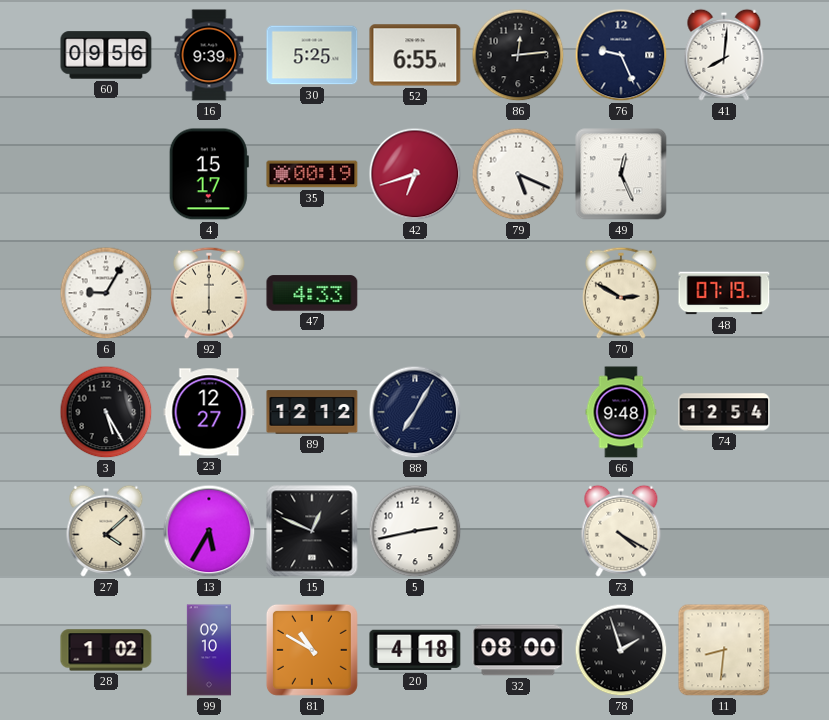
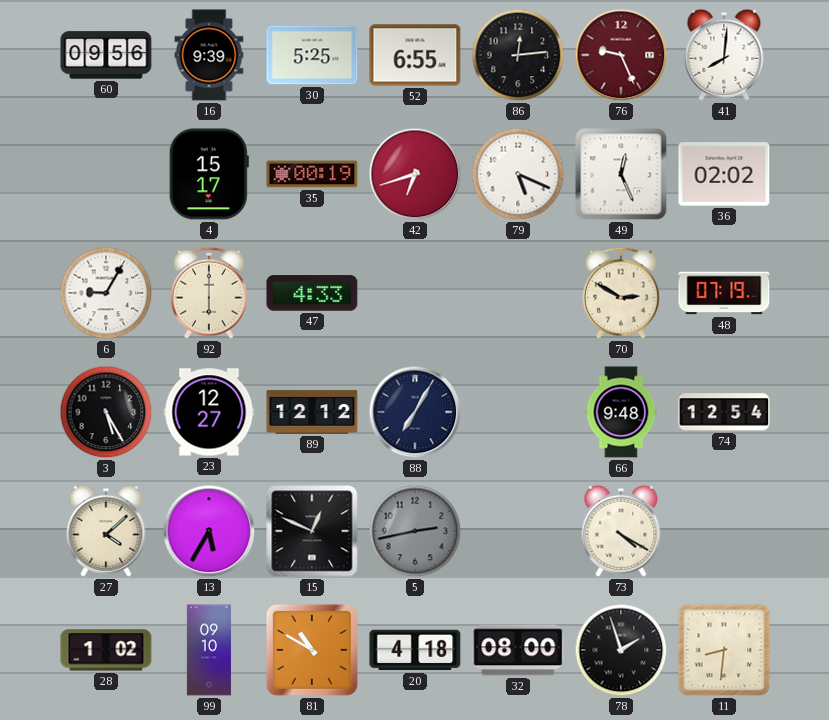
76 dial: navy -> burgundy
36: none -> 02:02
5 dial: white -> grey
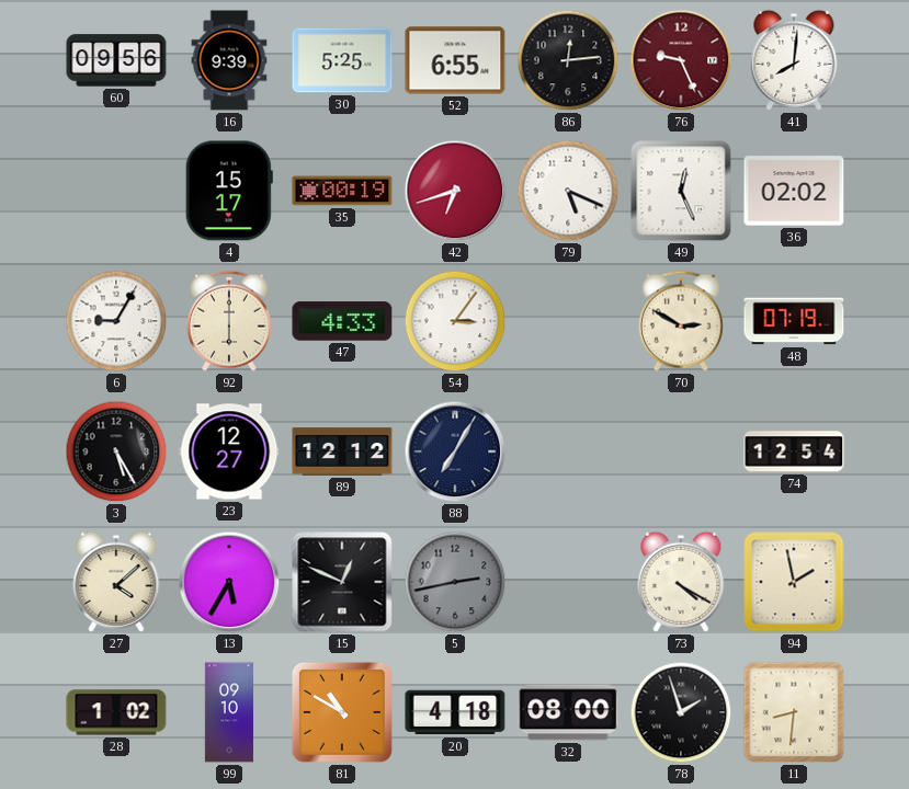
54: none -> 3:06
66: 9:48 -> none
94: none -> 1:58
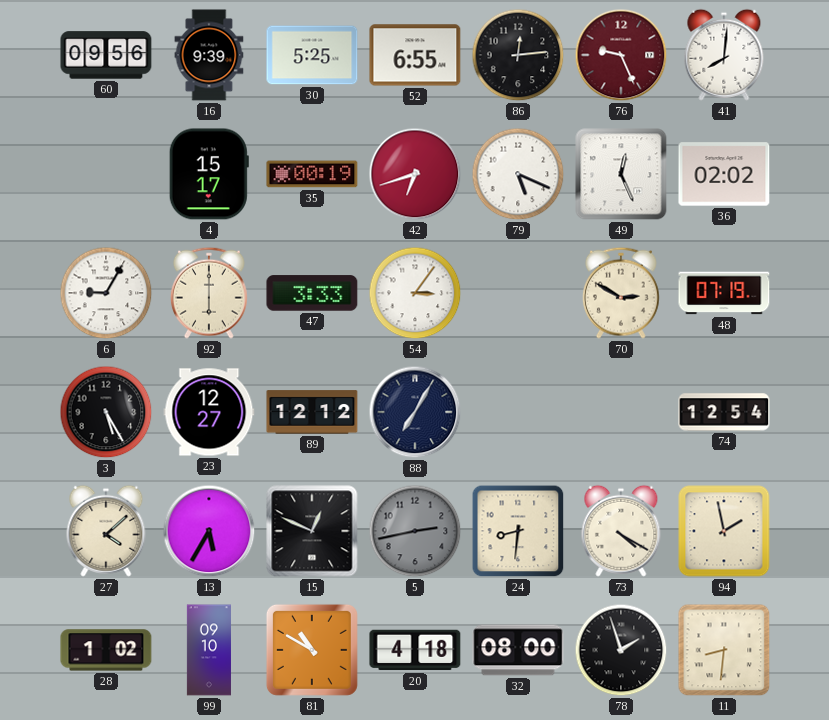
47: 4:33 -> 3:33
24: none -> 8:31
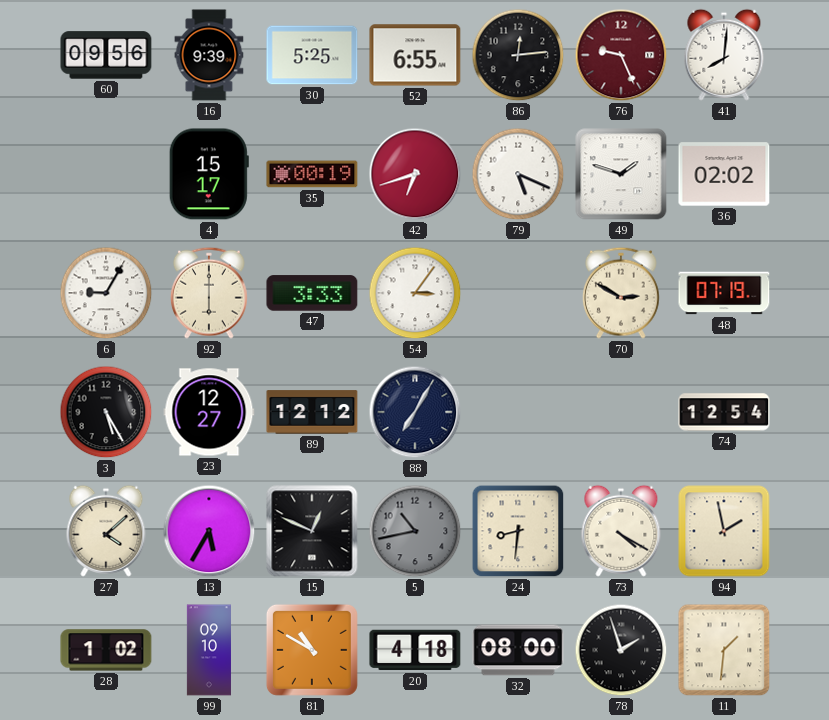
49: 12:26 -> 1:48
5: 2:43 -> 10:43
11: 8:31 -> 1:31
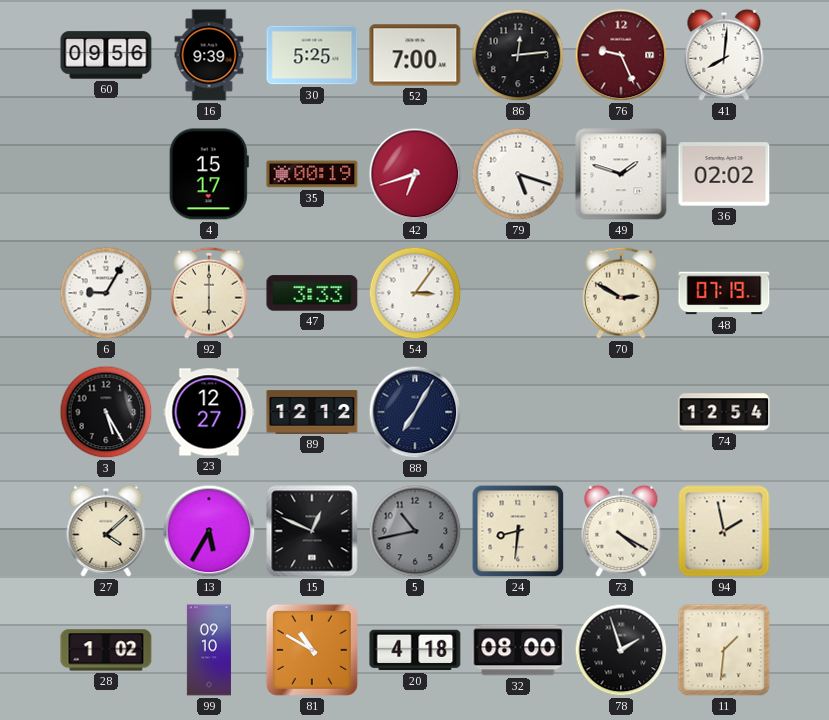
52: 6:55 -> 7:00
79: 5:19 -> 5:18
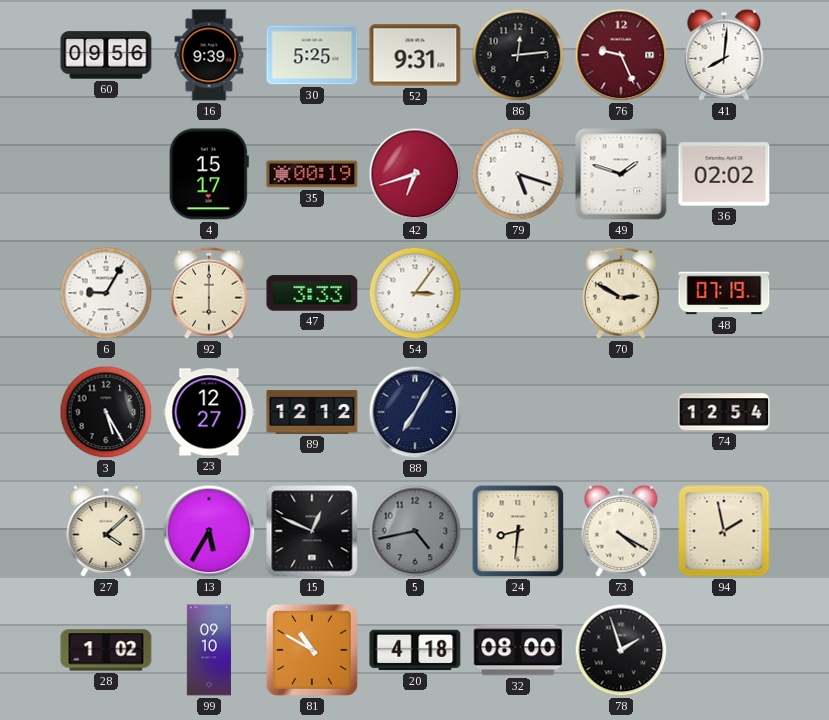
52: 7:00 -> 9:31
5: 10:43 -> 4:43
11: 1:31 -> none
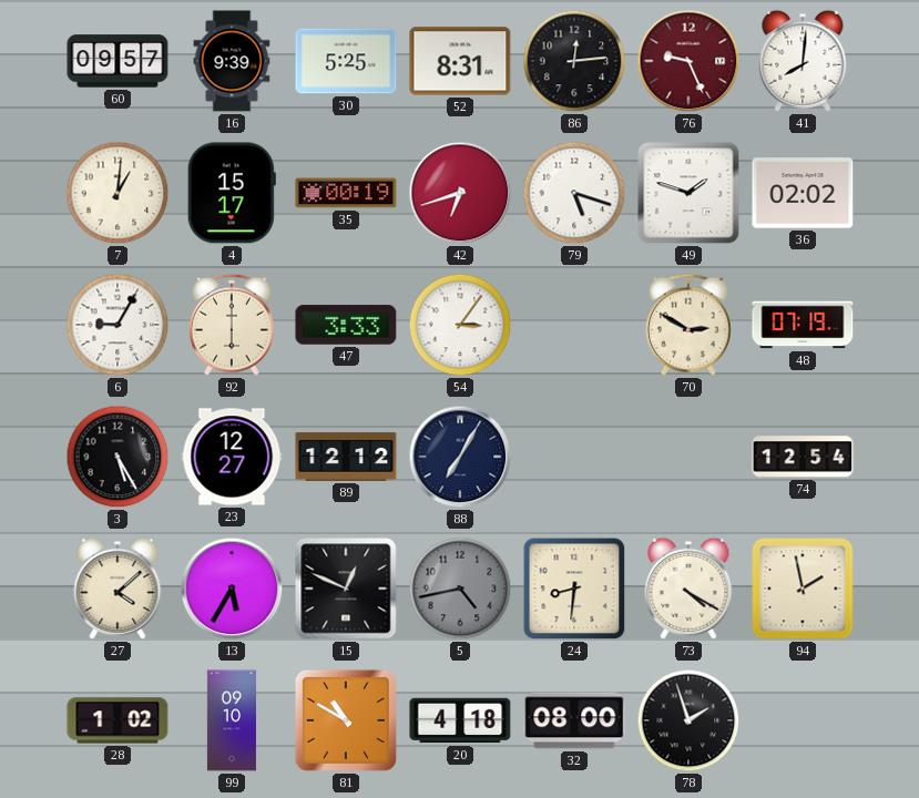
60: 09:56 -> 09:57
52: 9:31 -> 8:31
7: none -> 1:01
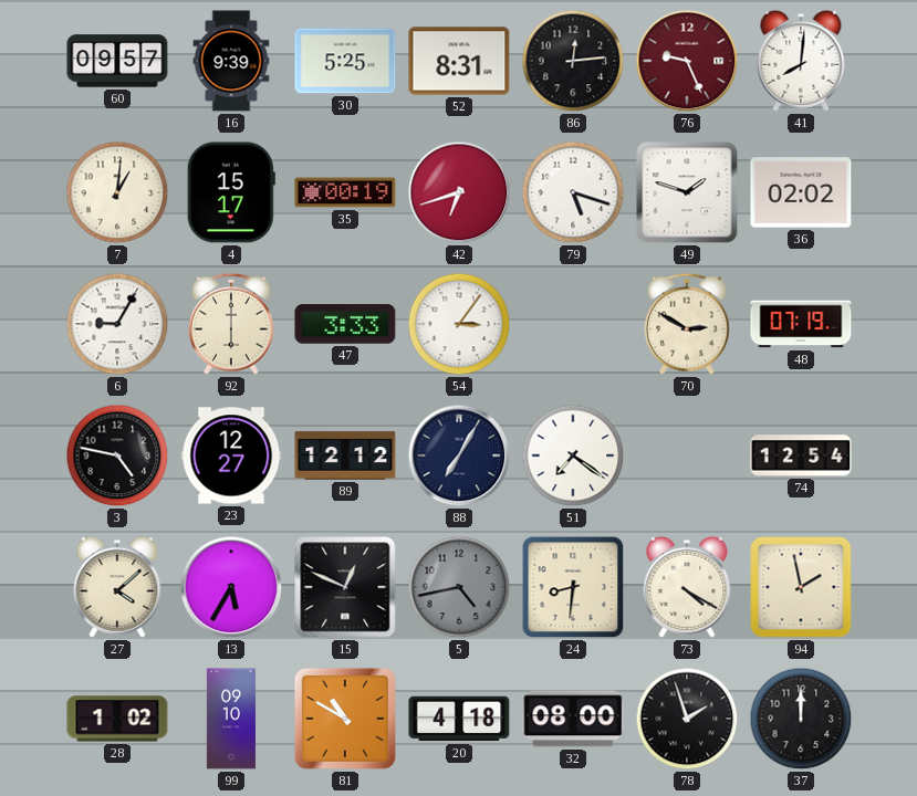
3: 5:25 -> 4:47
51: none -> 7:21
37: none -> 12:00
